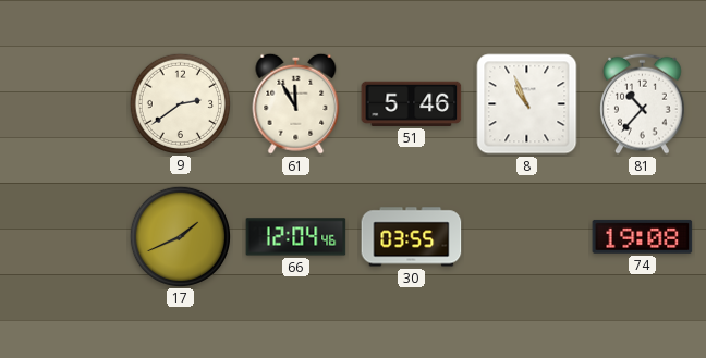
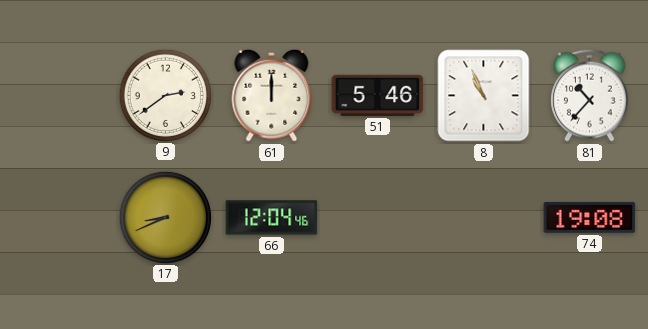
61: 11:55 -> 12:00
17: 1:41 -> 8:41
30: 03:55 -> none
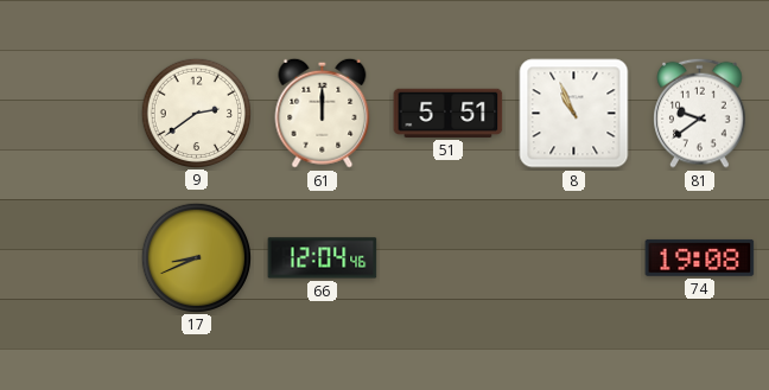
51: 5:46 -> 5:51
81: 10:37 -> 9:39
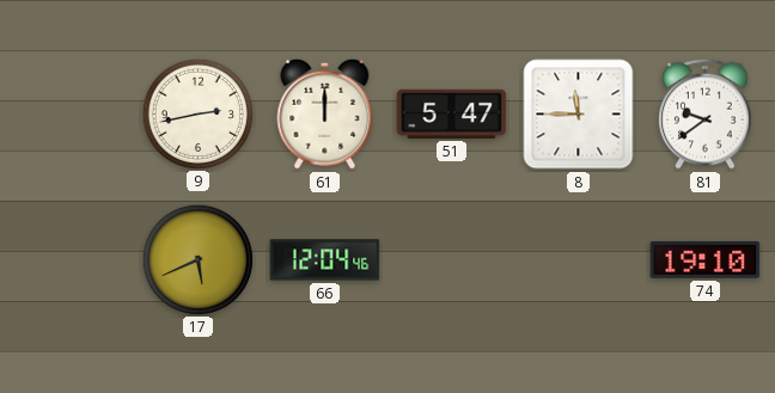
9: 2:39 -> 2:43
51: 5:51 -> 5:47
8: 10:56 -> 11:45
17: 8:41 -> 5:41
74: 19:08 -> 19:10
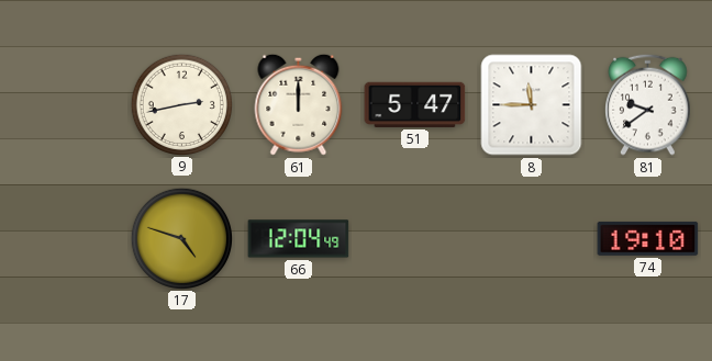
17: 5:41 -> 4:48
66: 12:04:46 -> 12:04:49
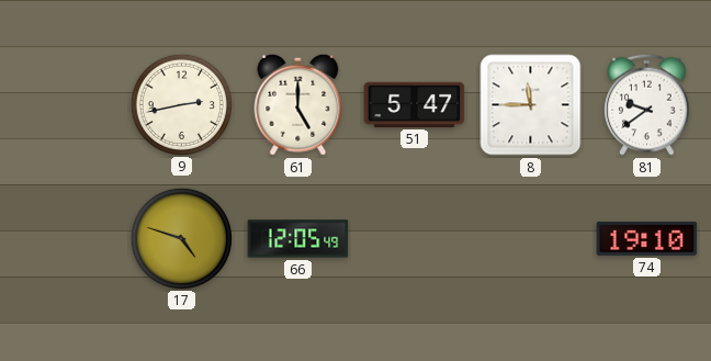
61: 12:00 -> 5:00
66: 12:04 -> 12:05
